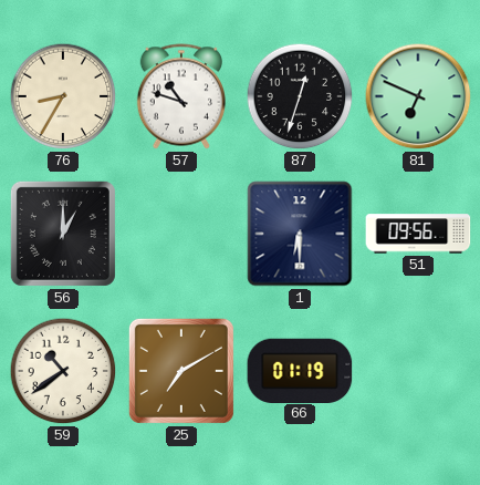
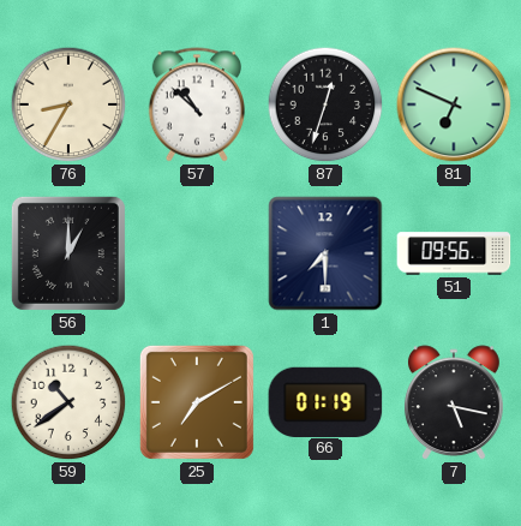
57: 10:48 -> 10:52
1: 6:30 -> 7:30
7: none -> 5:17
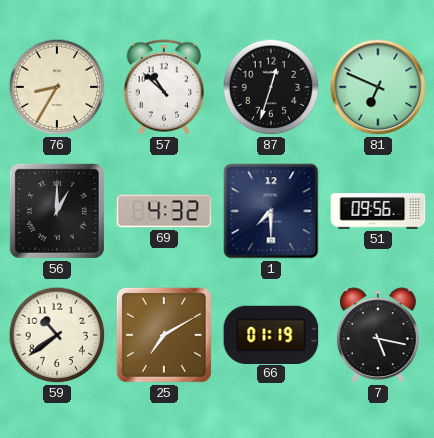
69: none -> 4:32
